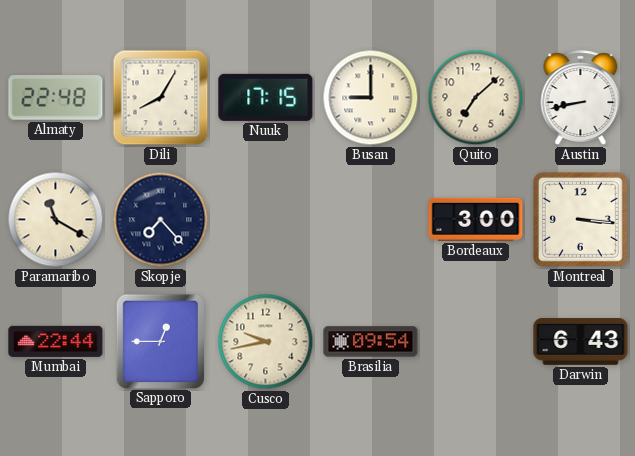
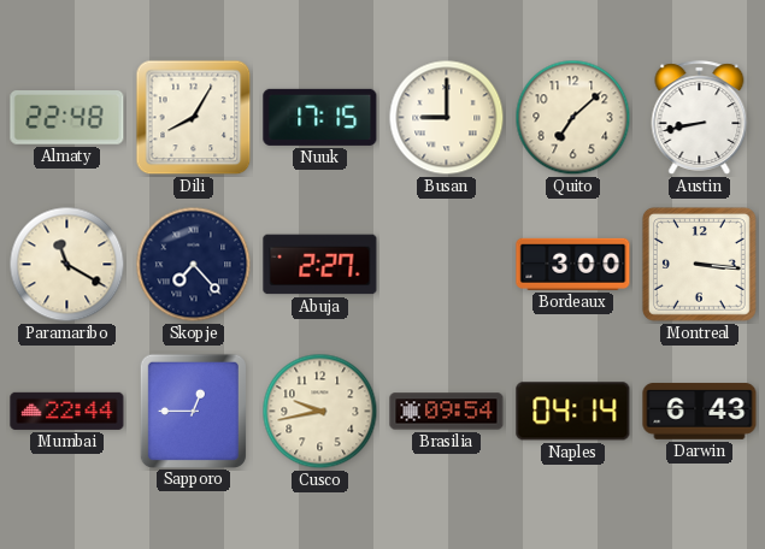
Abuja: none -> 2:27
Naples: none -> 04:14
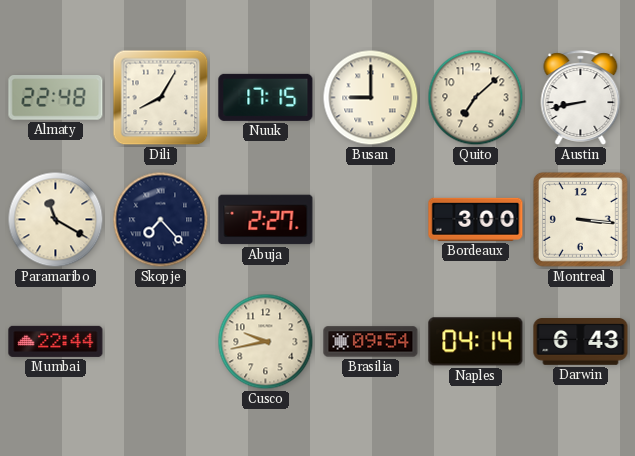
Sapporo: 12:45 -> none
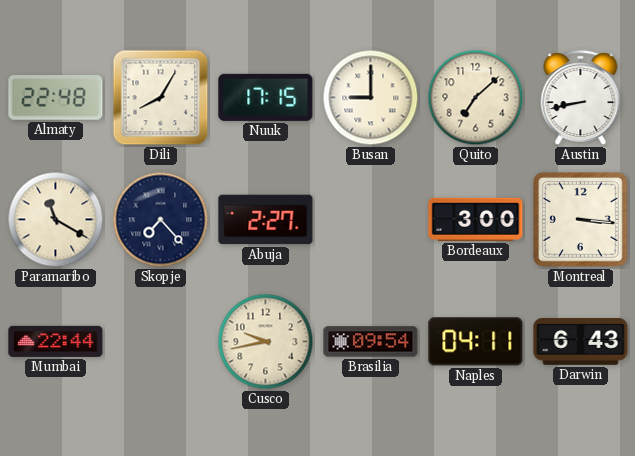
Naples: 04:14 -> 04:11
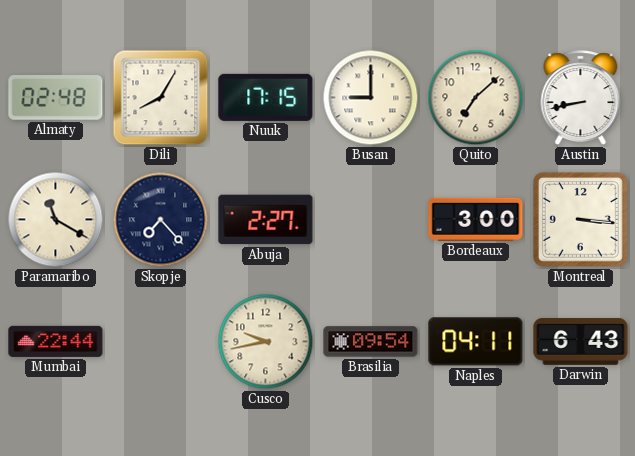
Almaty: 22:48 -> 02:48
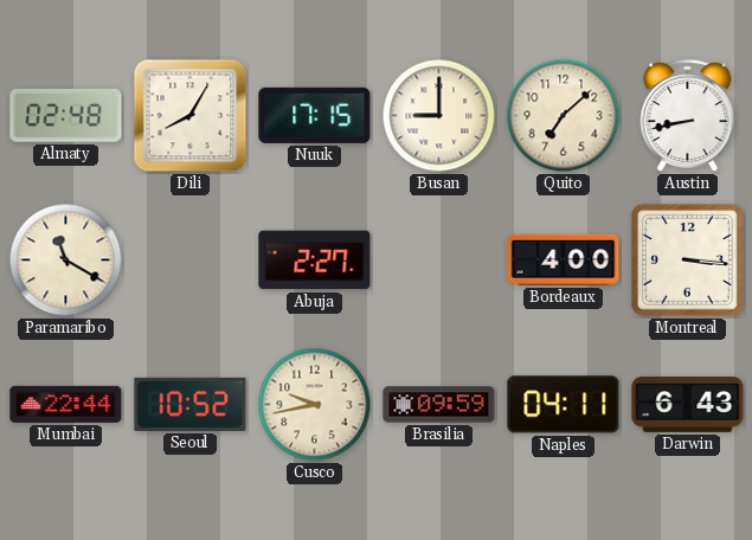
Skopje: 7:23 -> none
Bordeaux: 3:00 -> 4:00
Seoul: none -> 10:52
Brasilia: 09:54 -> 09:59
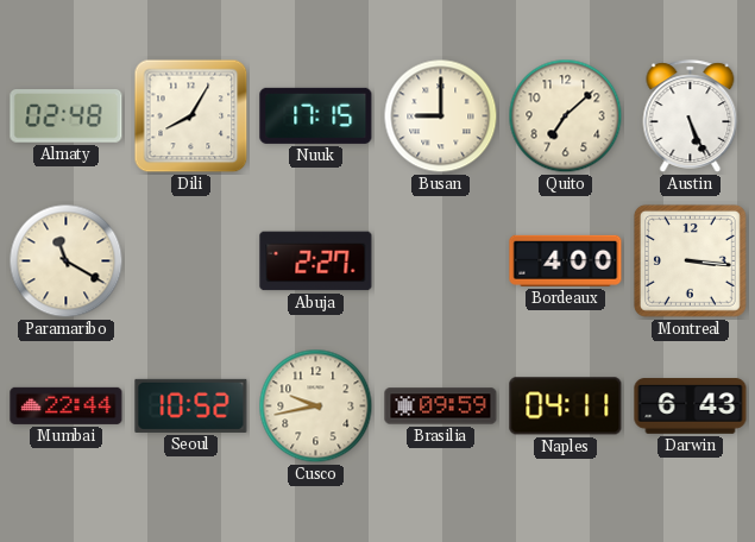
Austin: 8:43 -> 5:26
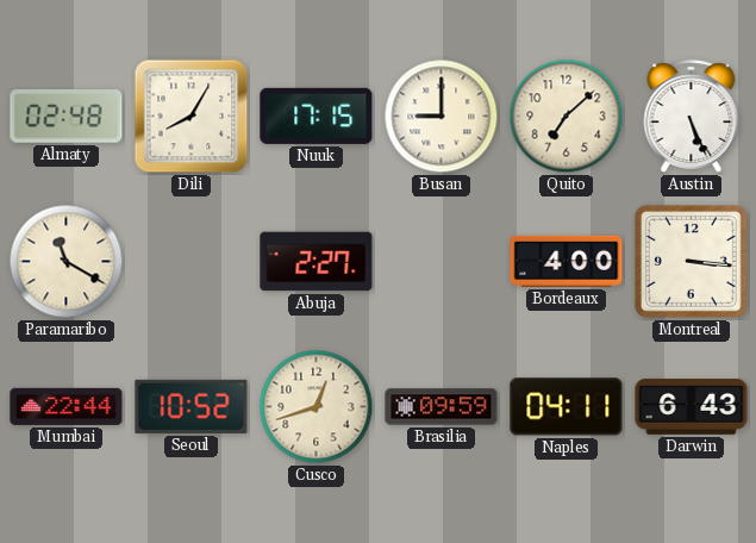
Cusco: 9:43 -> 12:42
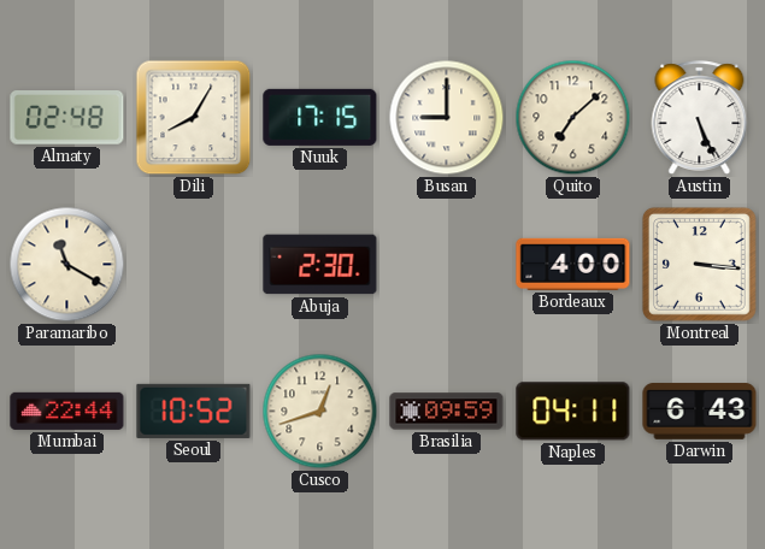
Abuja: 2:27 -> 2:30
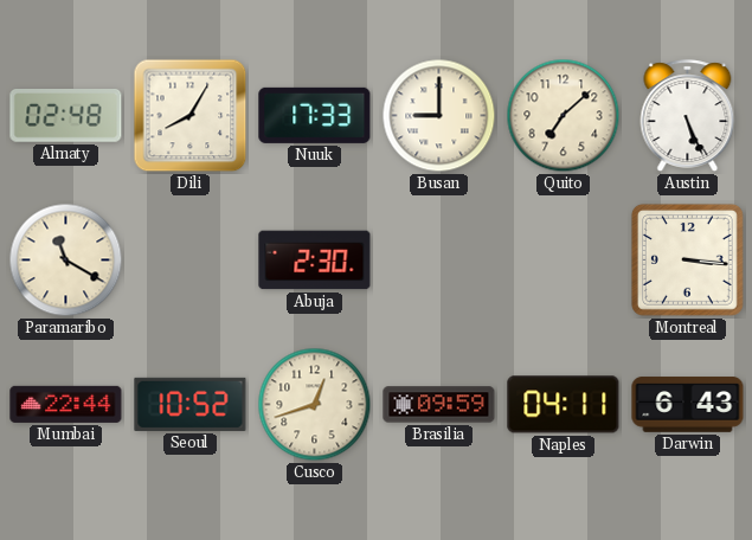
Nuuk: 17:15 -> 17:33
Bordeaux: 4:00 -> none
